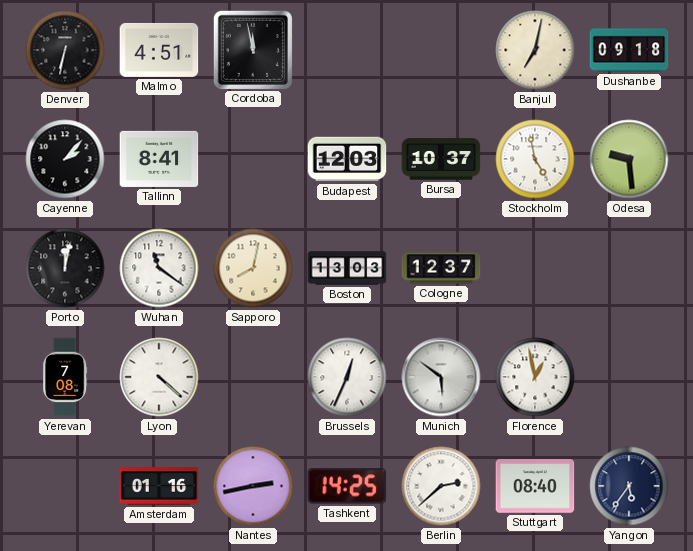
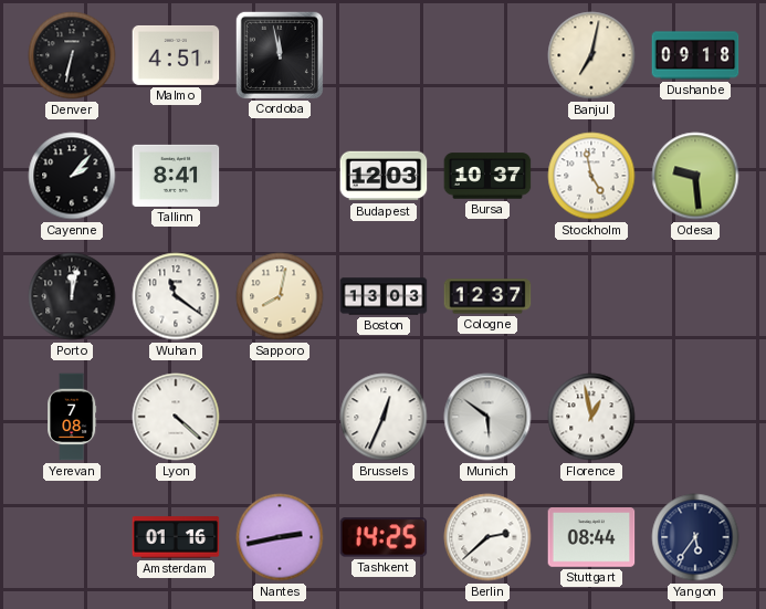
Stuttgart: 08:40 -> 08:44
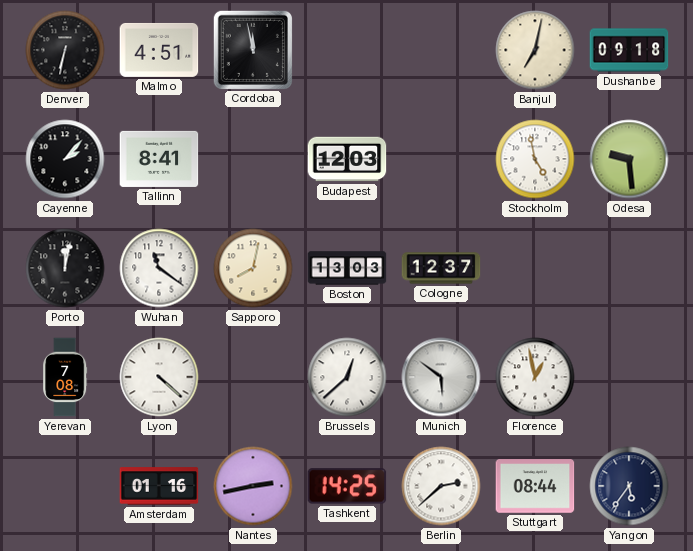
Bursa: 10:37 -> none
Brussels: 12:34 -> 12:38
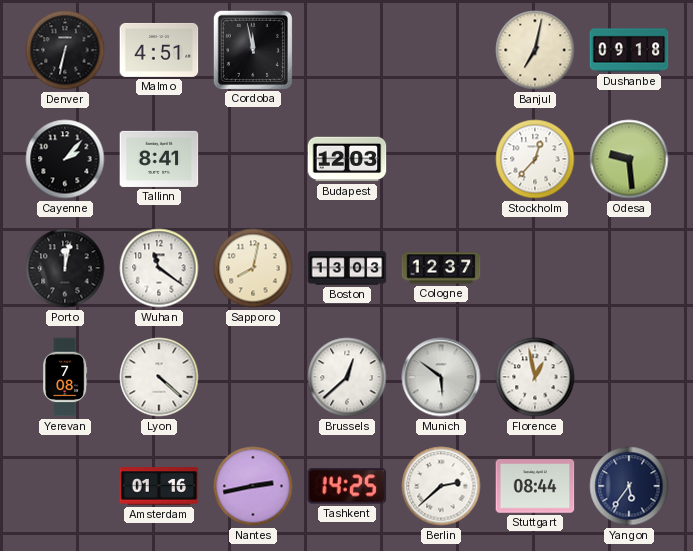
Stockholm: 4:58 -> 12:37
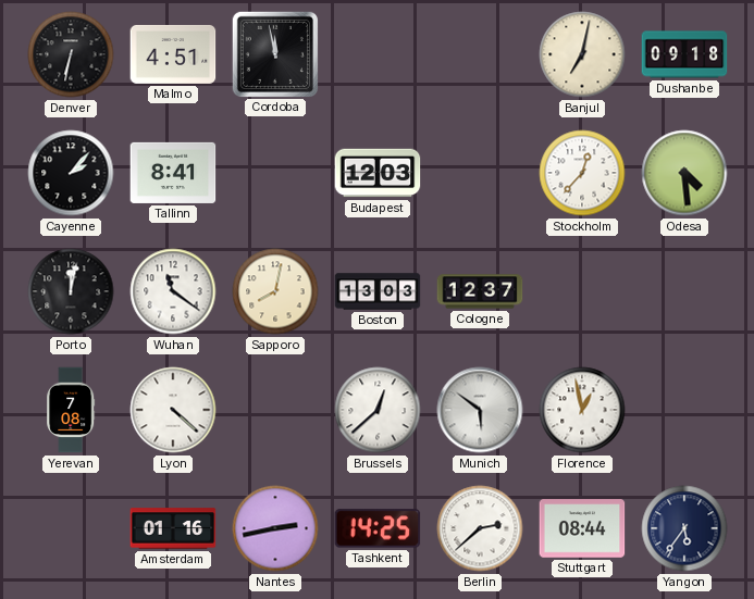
Odesa: 9:29 -> 4:29
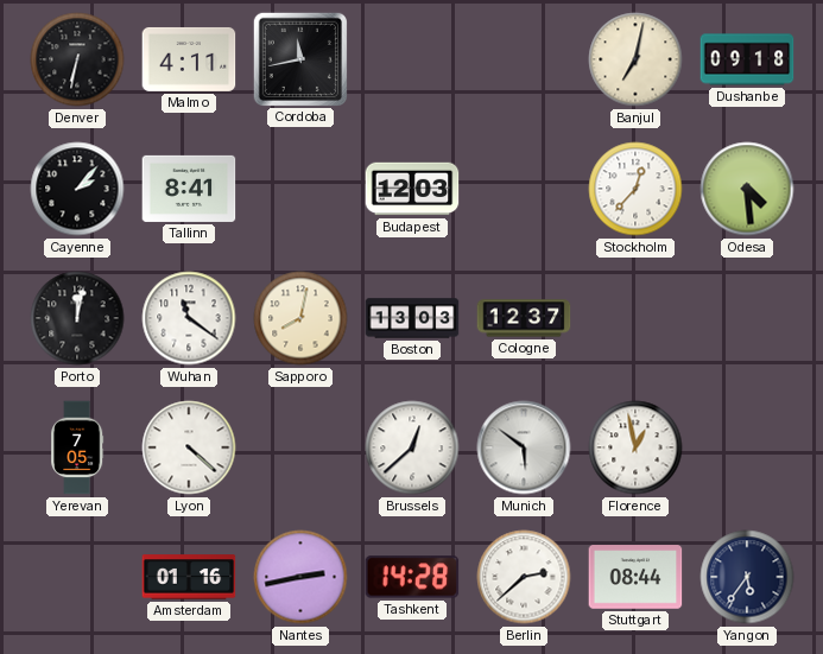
Malmo: 4:51 -> 4:11
Cordoba: 11:58 -> 11:43
Yerevan: 7:08 -> 7:05
Tashkent: 14:25 -> 14:28
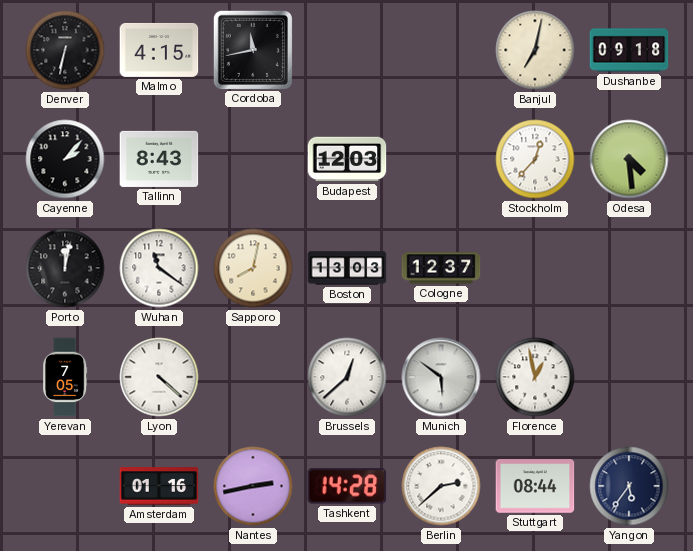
Malmo: 4:11 -> 4:15
Tallinn: 8:41 -> 8:43
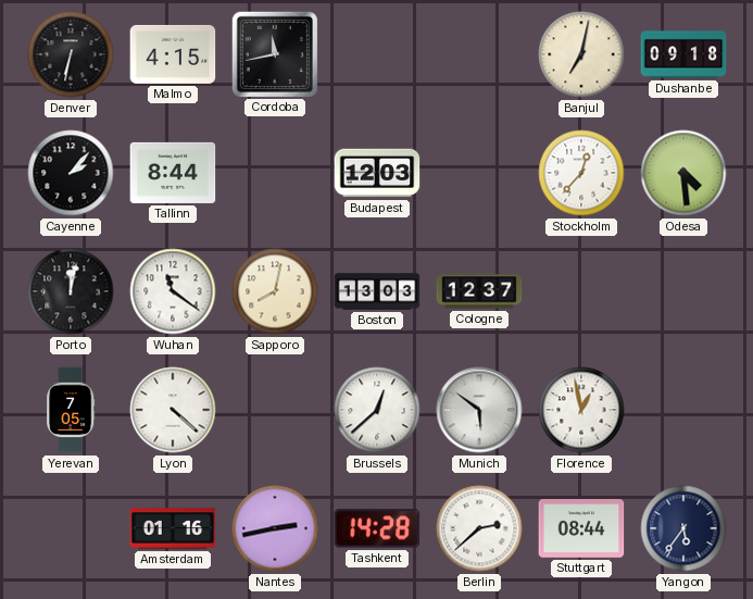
Tallinn: 8:43 -> 8:44
